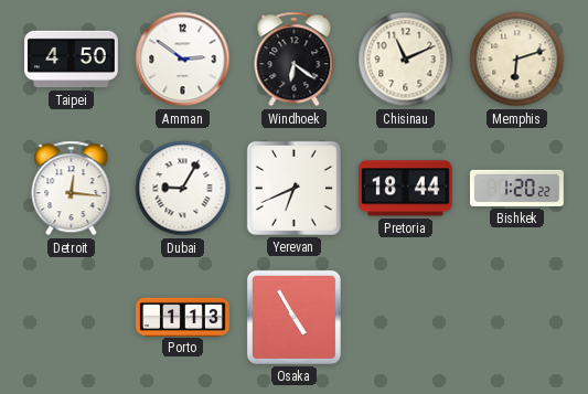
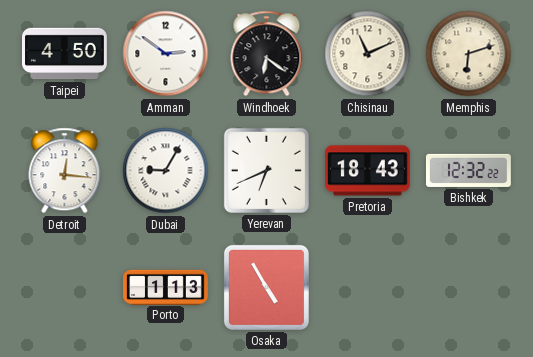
Pretoria: 18:44 -> 18:43
Bishkek: 1:20 -> 12:32
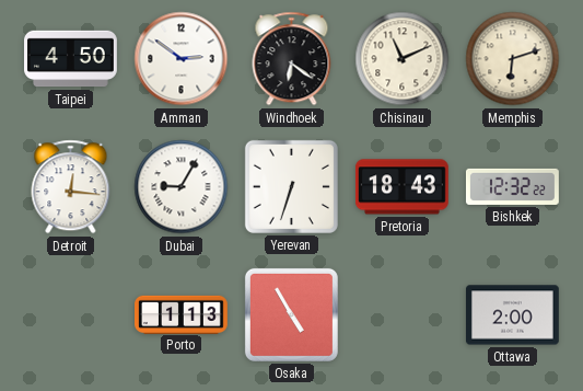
Yerevan: 6:41 -> 6:33
Ottawa: none -> 2:00
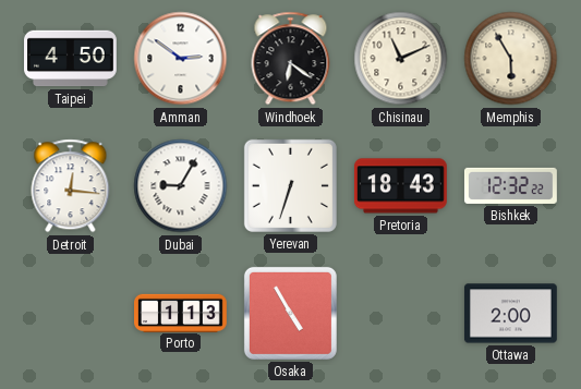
Memphis: 6:12 -> 5:55
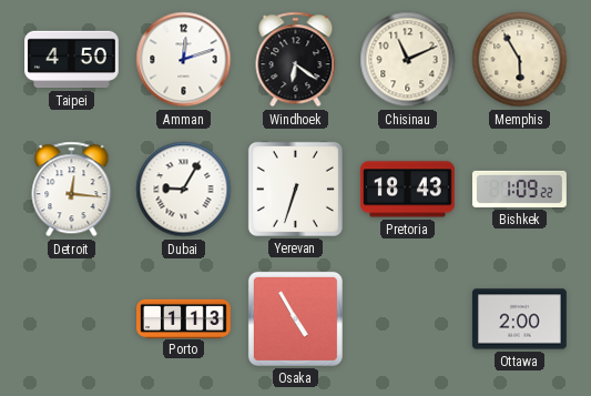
Amman: 2:51 -> 12:12
Bishkek: 12:32 -> 1:09
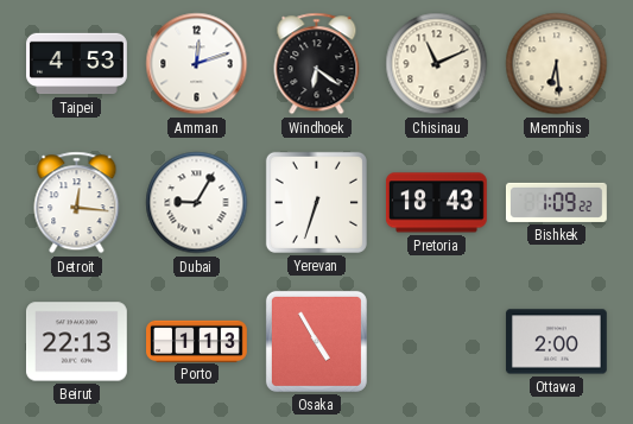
Taipei: 4:50 -> 4:53
Memphis: 5:55 -> 6:29
Beirut: none -> 22:13
